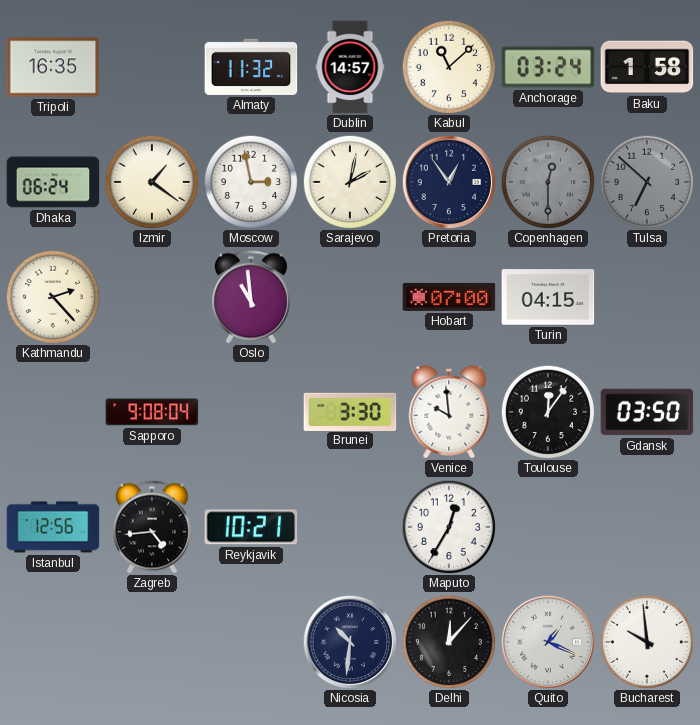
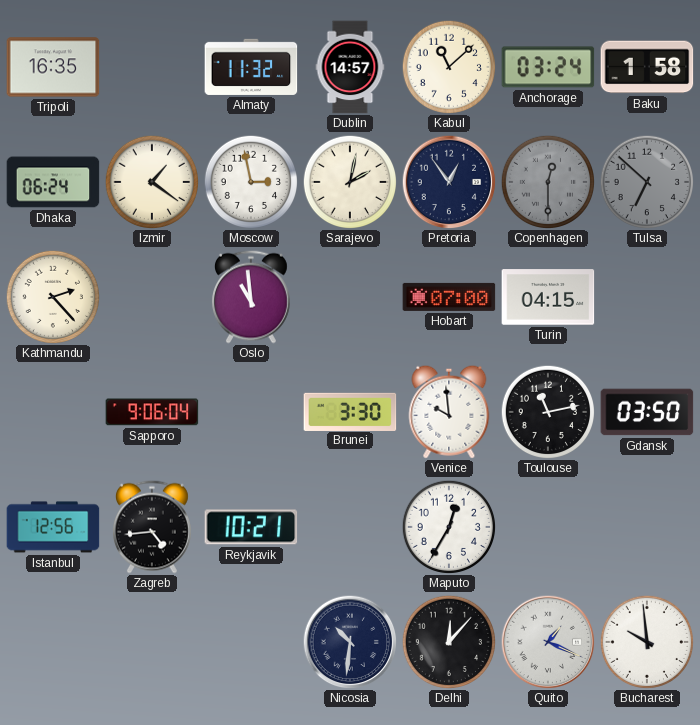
Sapporo: 9:08 -> 9:06
Toulouse: 12:06 -> 11:13
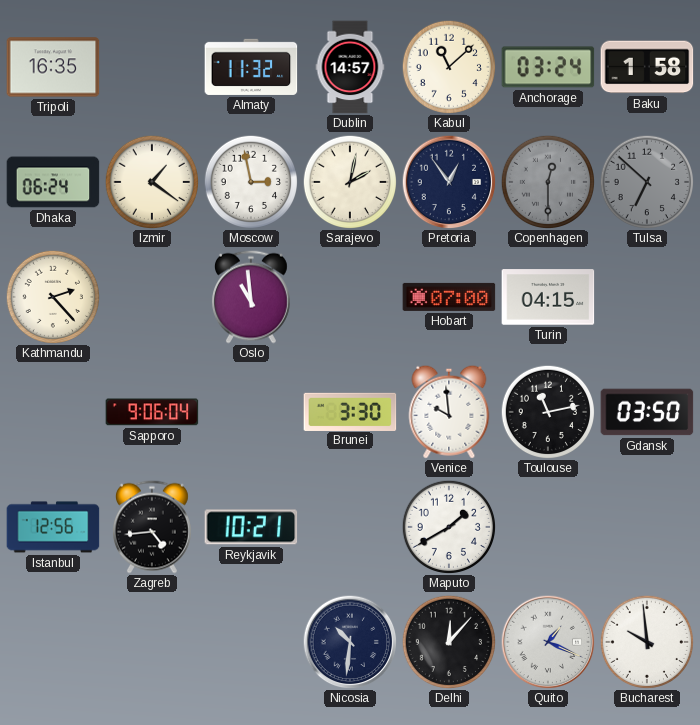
Maputo: 12:35 -> 1:40
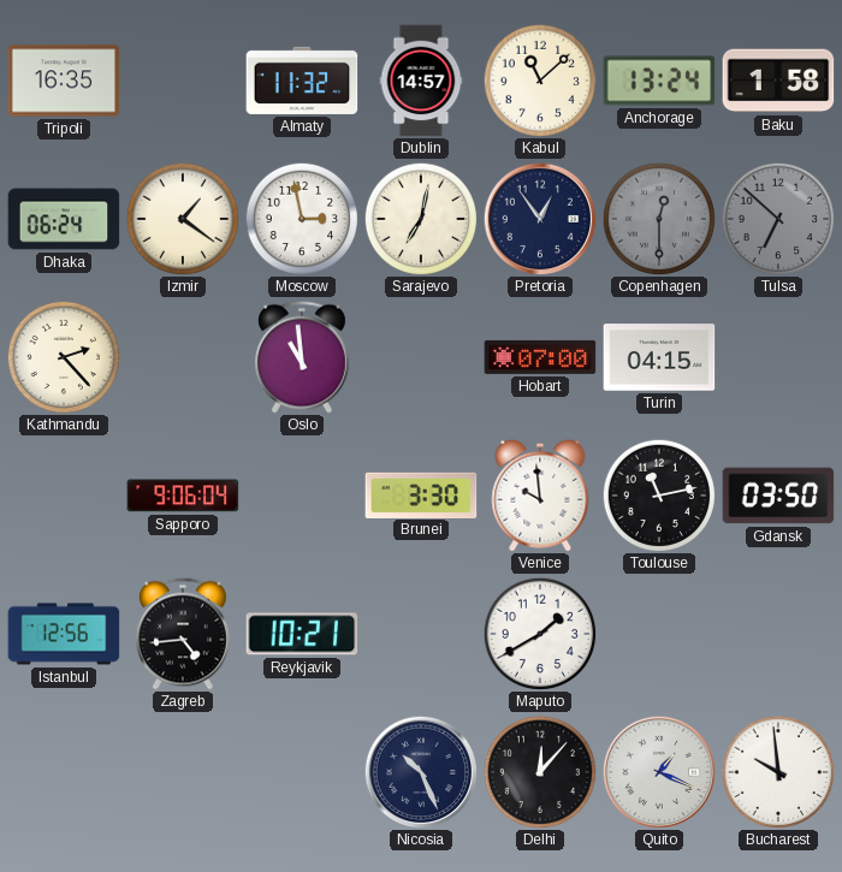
Anchorage: 03:24 -> 13:24
Sarajevo: 2:02 -> 7:02
Nicosia: 10:31 -> 10:26
